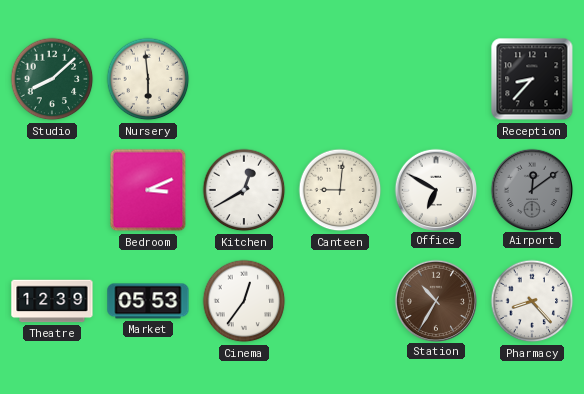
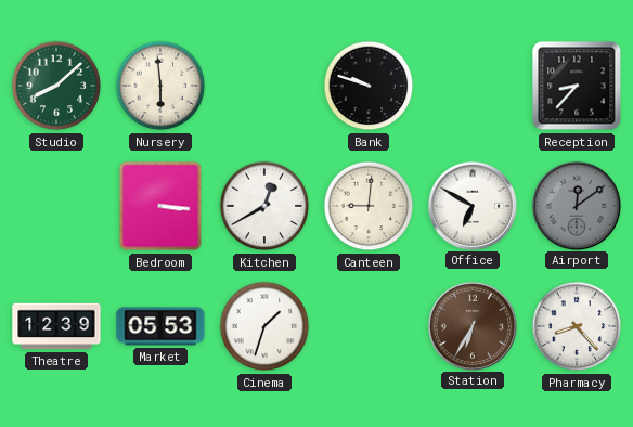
Bank: none -> 9:48
Bedroom: 3:11 -> 3:16
Cinema: 12:36 -> 1:33
Station: 10:35 -> 6:35
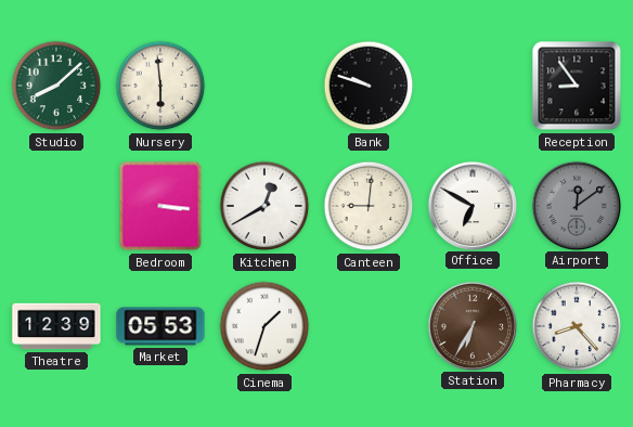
Reception: 8:37 -> 8:54
